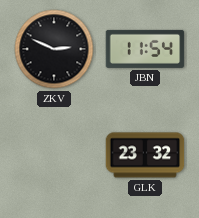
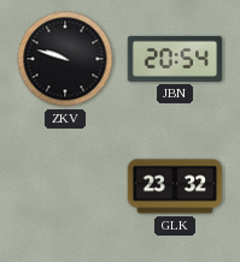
ZKV: 2:49 -> 9:48
JBN: 11:54 -> 20:54
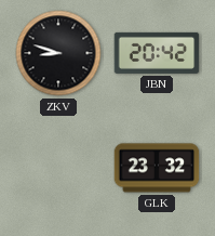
ZKV: 9:48 -> 8:48
JBN: 20:54 -> 20:42
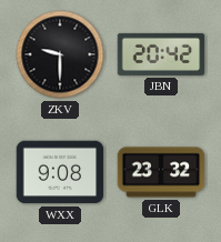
ZKV: 8:48 -> 9:30
WXX: none -> 9:08
